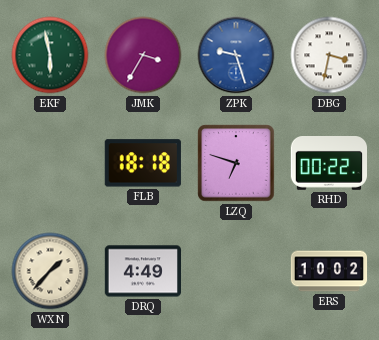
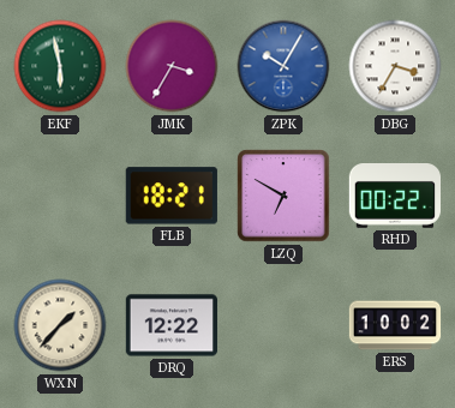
ZPK: 9:27 -> 10:05
DBG: 3:32 -> 3:35
FLB: 18:18 -> 18:21
LZQ: 6:48 -> 6:50
DRQ: 4:49 -> 12:22
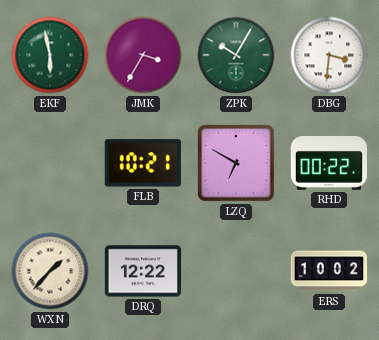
ZPK dial: blue -> green
DBG: 3:35 -> 3:31
FLB: 18:21 -> 10:21
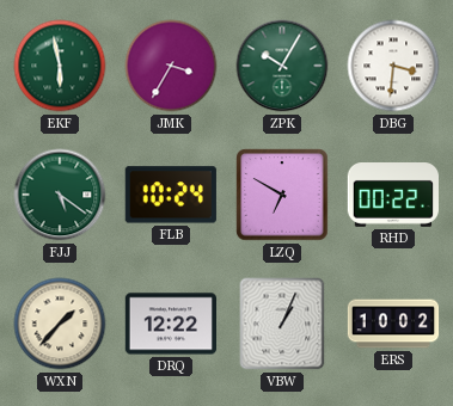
FJJ: none -> 5:21
FLB: 10:21 -> 10:24
VBW: none -> 1:04
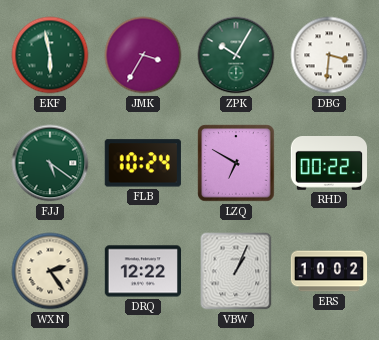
WXN: 1:37 -> 2:24
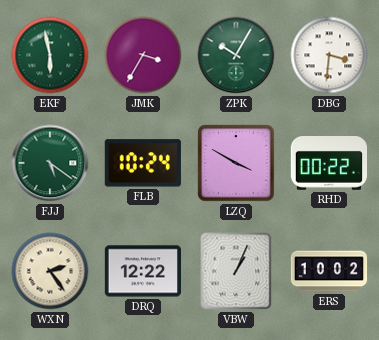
LZQ: 6:50 -> 3:50
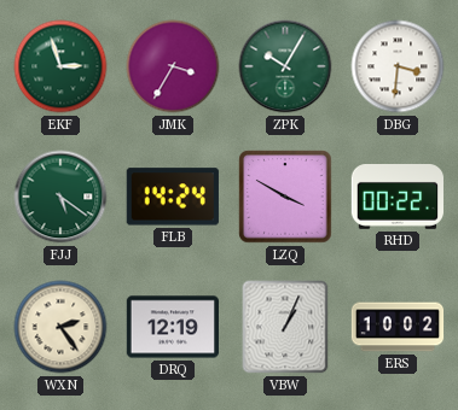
EKF: 5:58 -> 2:57
FLB: 10:24 -> 14:24
DRQ: 12:22 -> 12:19
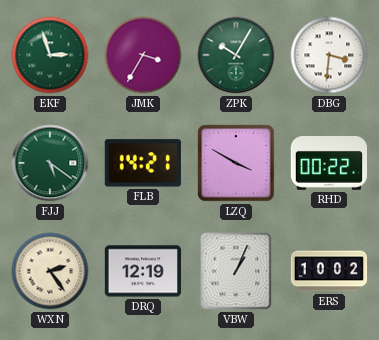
FLB: 14:24 -> 14:21
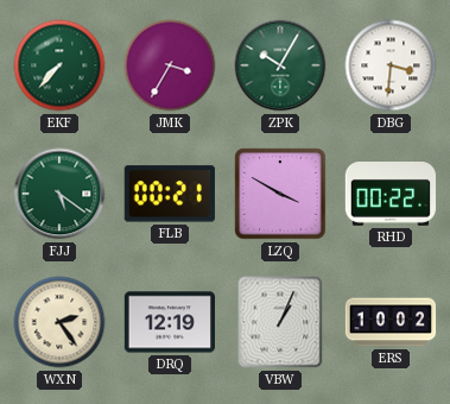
EKF: 2:57 -> 7:37
FLB: 14:21 -> 00:21
